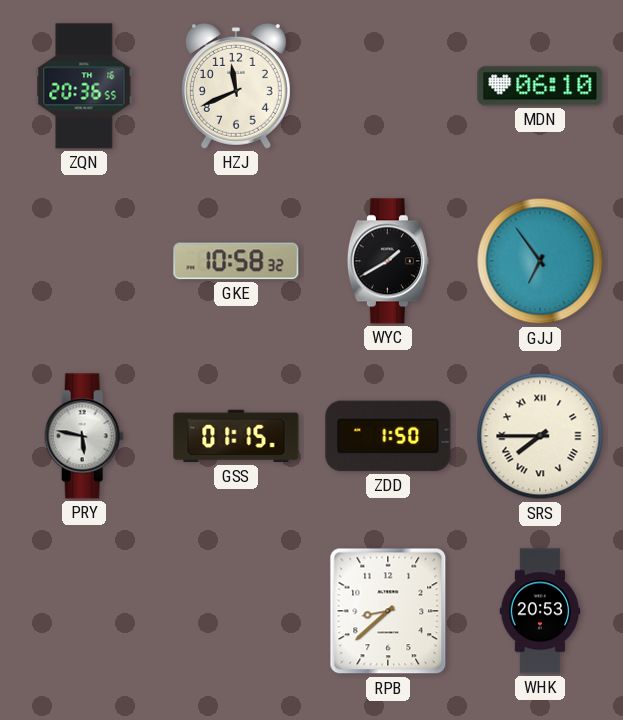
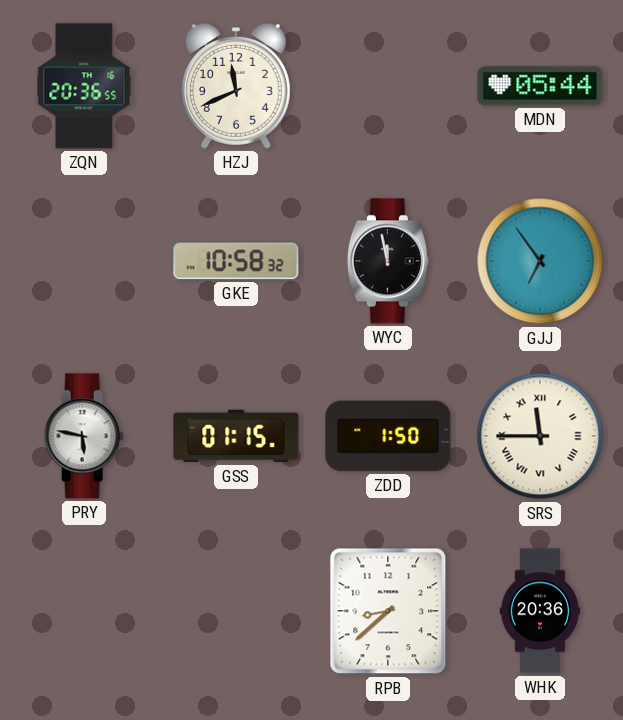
MDN: 06:10 -> 05:44
WYC: 1:40 -> 11:58
SRS: 7:45 -> 11:45
WHK: 20:53 -> 20:36
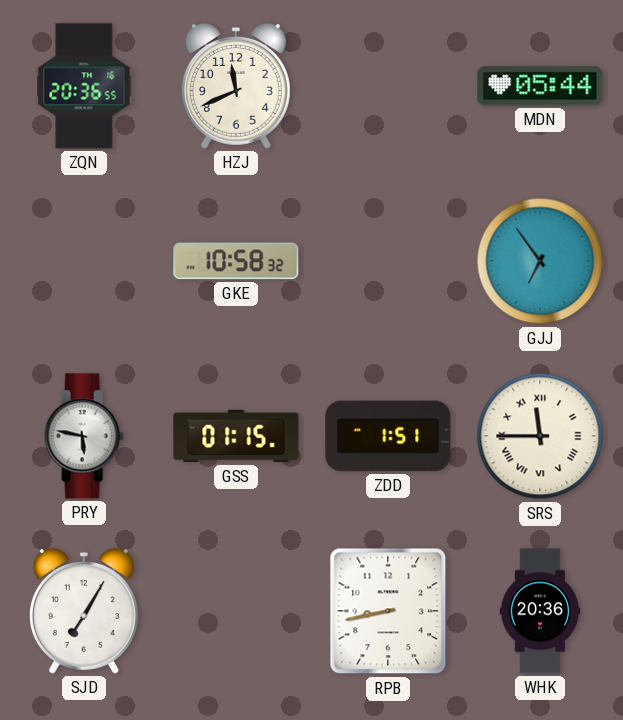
WYC: 11:58 -> none
ZDD: 1:50 -> 1:51
SJD: none -> 7:05
RPB: 8:38 -> 8:43
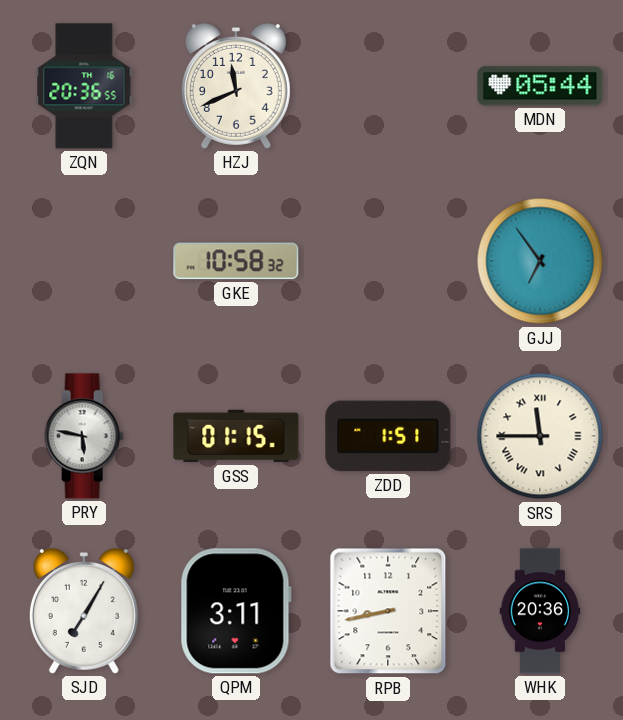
QPM: none -> 3:11
